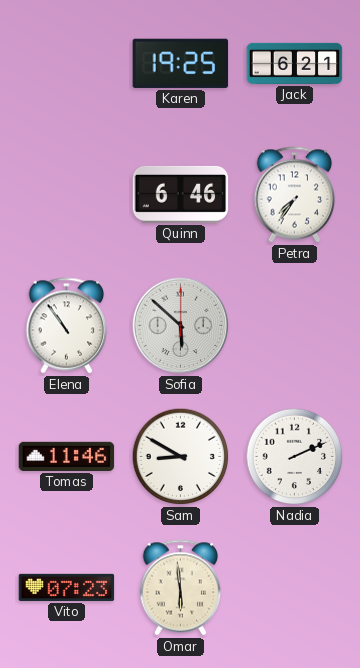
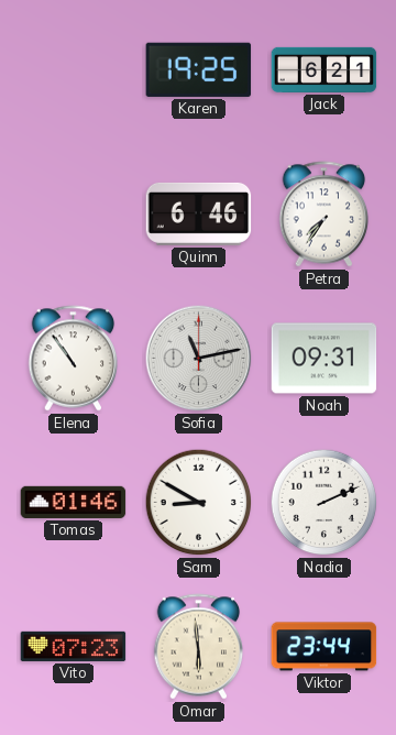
Sofia: 5:52 -> 11:13
Noah: none -> 09:31
Tomas: 11:46 -> 01:46
Viktor: none -> 23:44
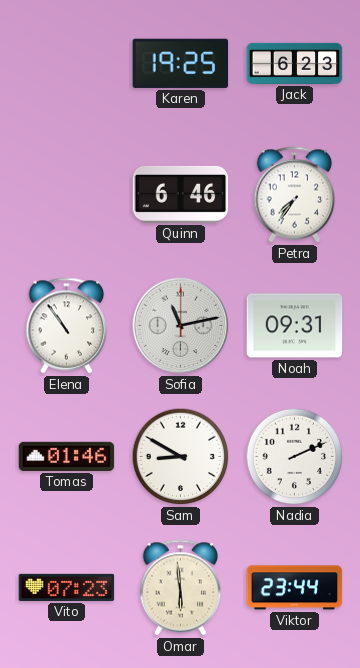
Jack: 6:21 -> 6:23
